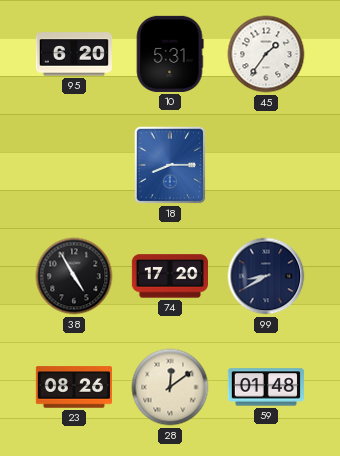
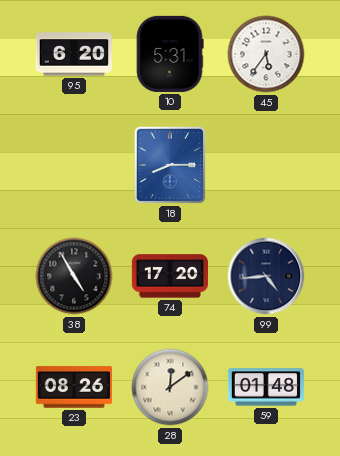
45: 1:36 -> 5:36
99: 8:40 -> 4:44
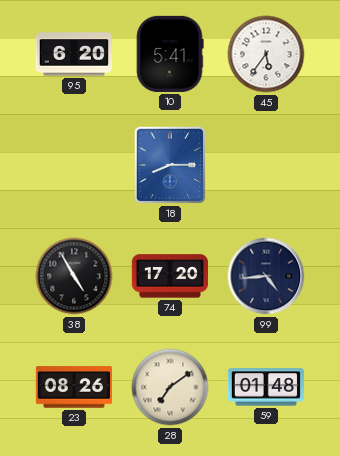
10: 5:31 -> 5:41
28: 12:09 -> 7:09
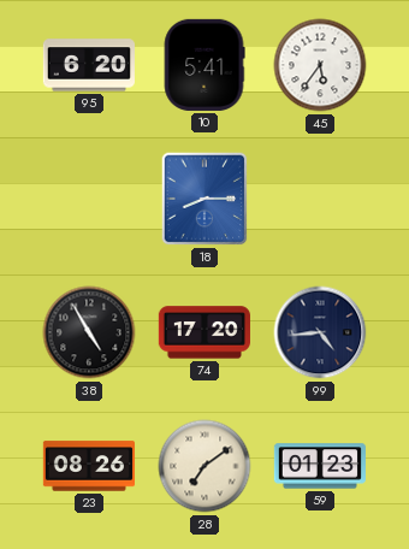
59: 01:48 -> 01:23
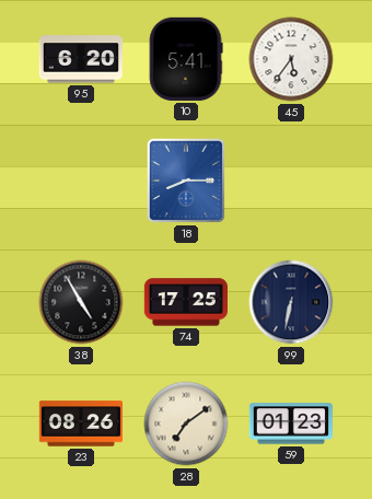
74: 17:20 -> 17:25
99: 4:44 -> 6:32
